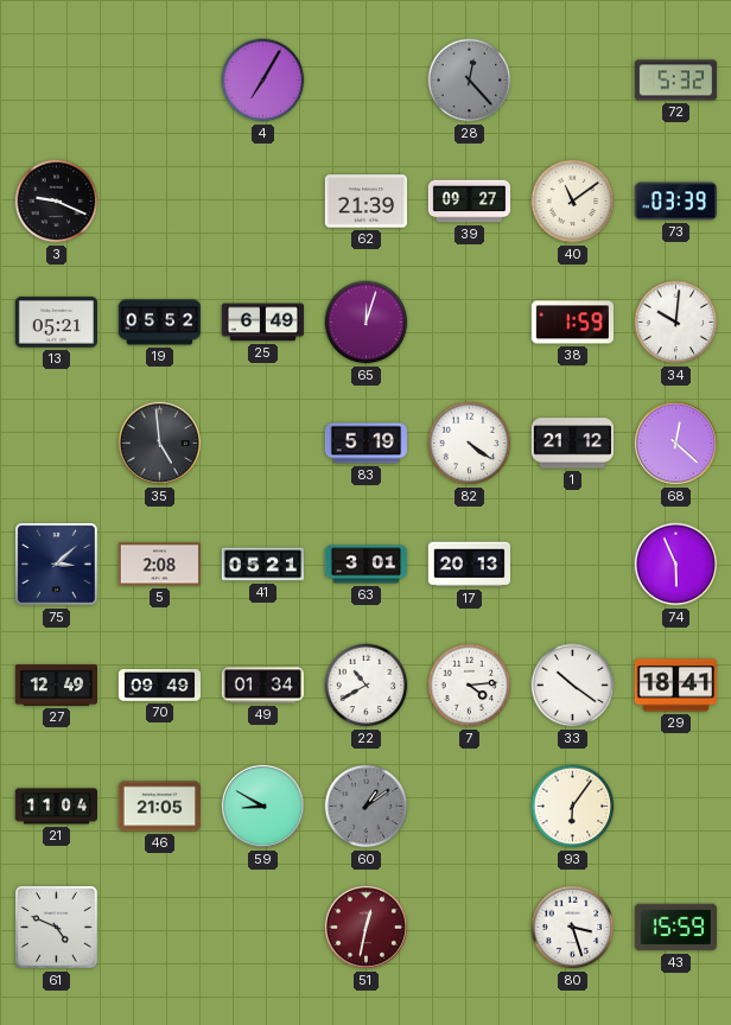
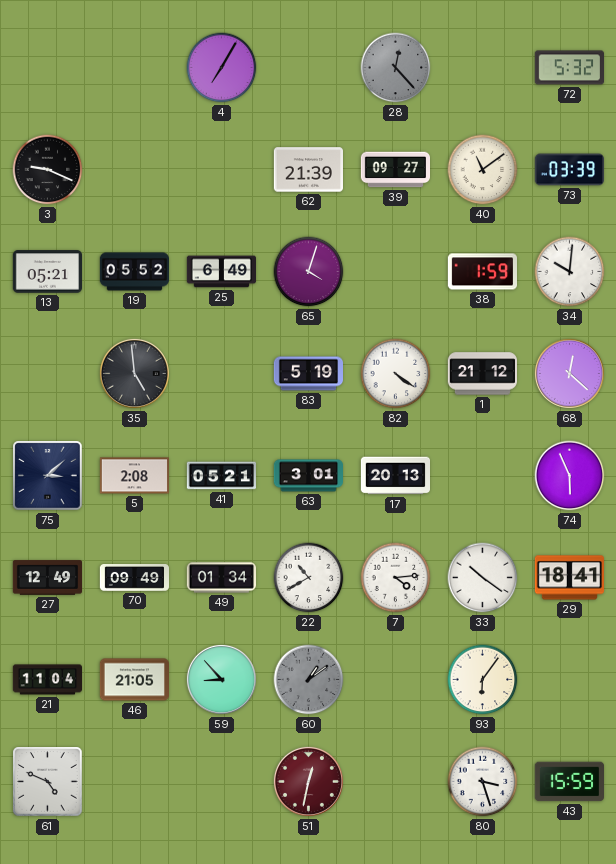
65: 12:03 -> 4:03
59: 8:50 -> 8:53
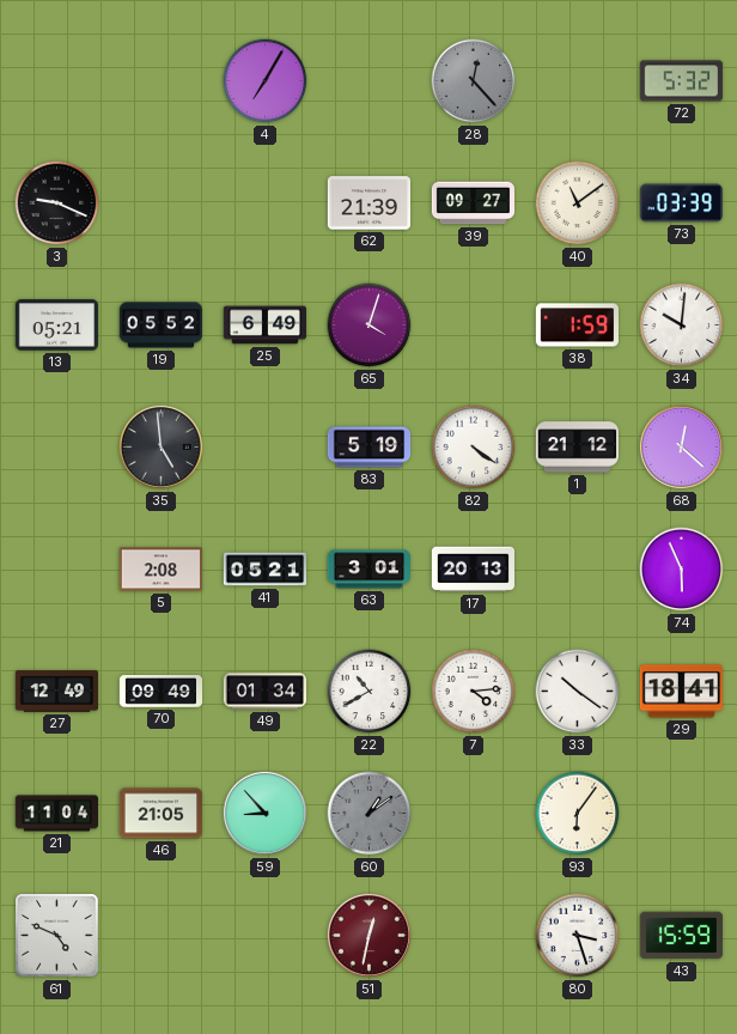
75: 3:08 -> none
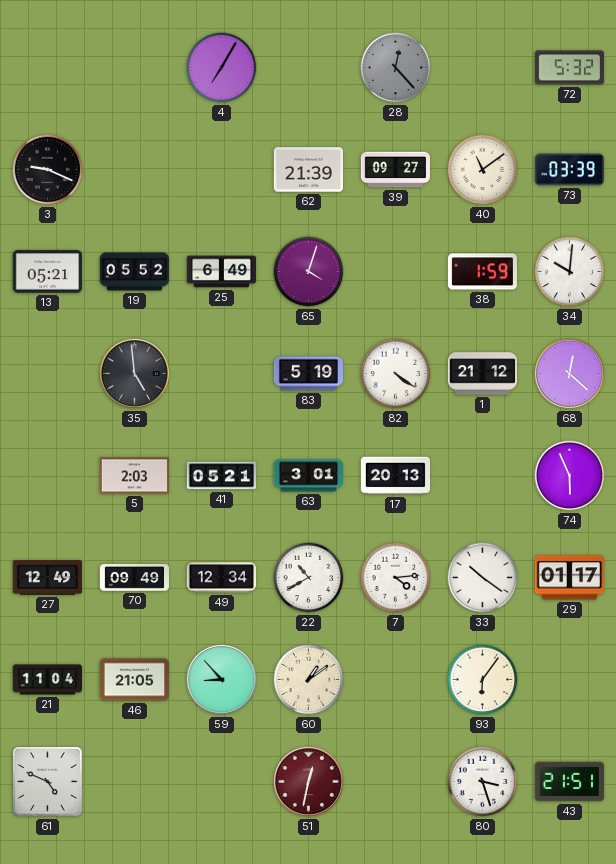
5: 2:08 -> 2:03
49: 01:34 -> 12:34
29: 18:41 -> 01:17
60 dial: grey -> cream
43: 15:59 -> 21:51
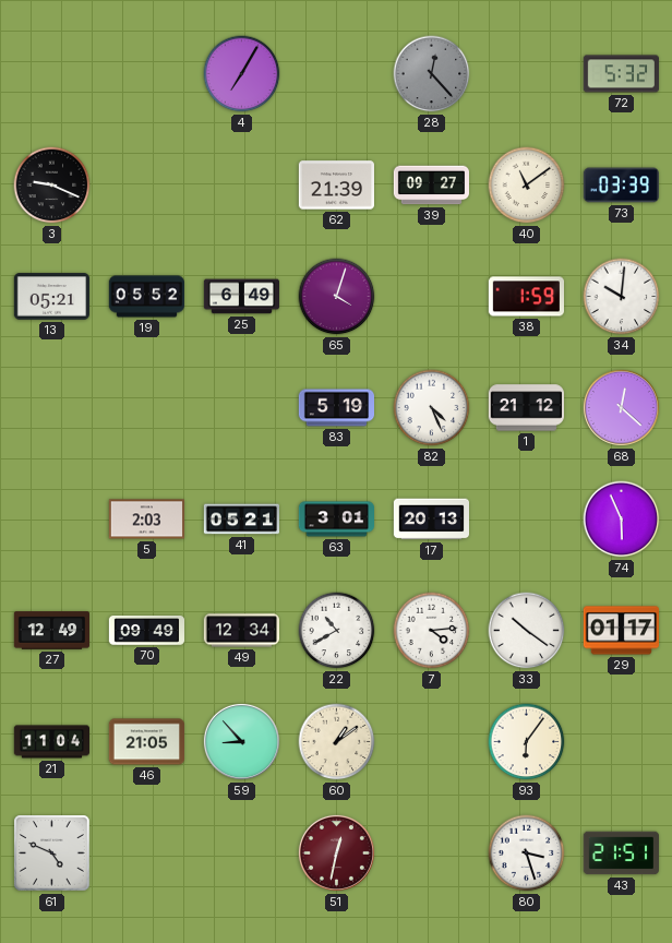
35: 4:59 -> none
82: 4:21 -> 4:26
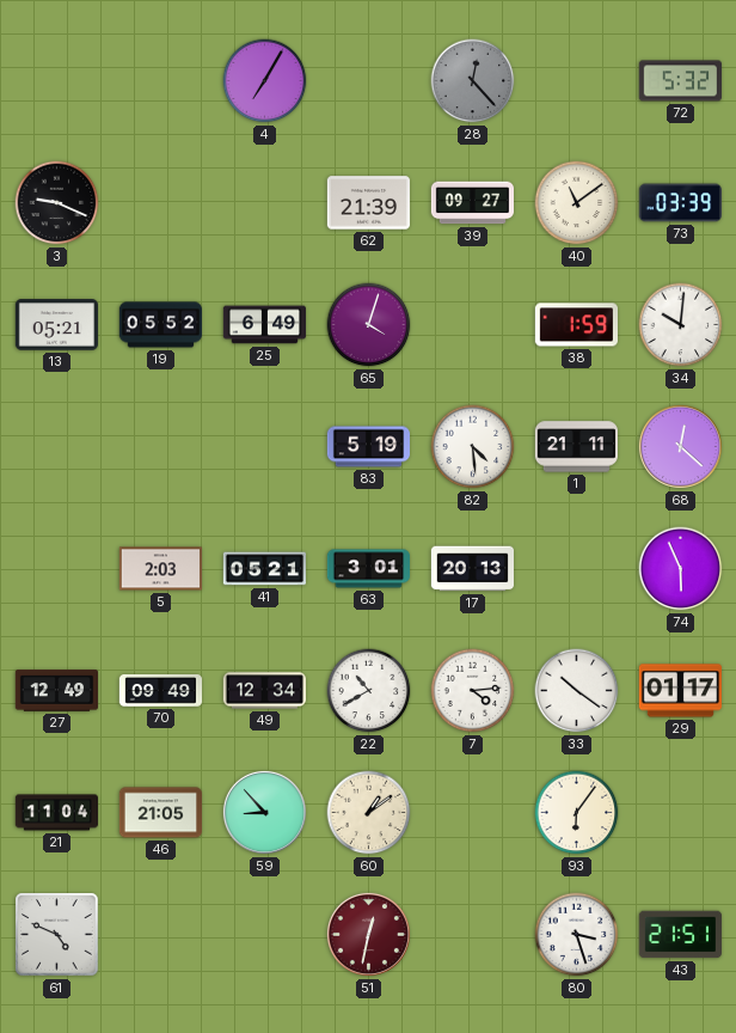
82: 4:26 -> 4:29
1: 21:12 -> 21:11
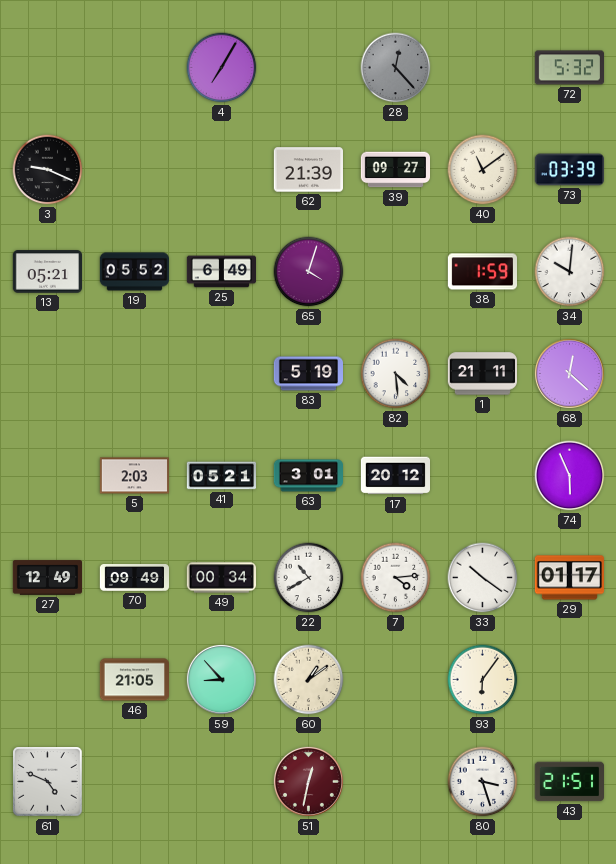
17: 20:13 -> 20:12
49: 12:34 -> 00:34
21: 11:04 -> none
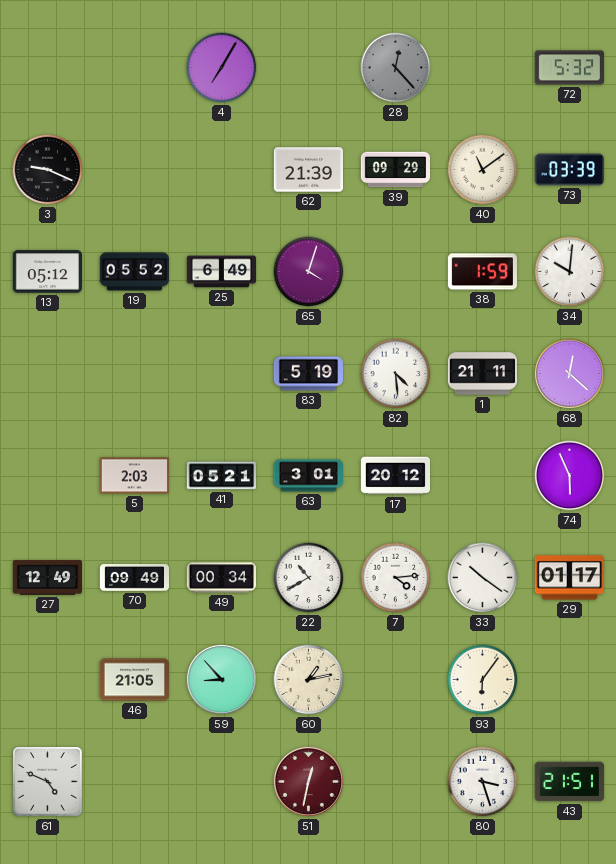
39: 09:27 -> 09:29
13: 05:21 -> 05:12
60: 1:09 -> 1:13
